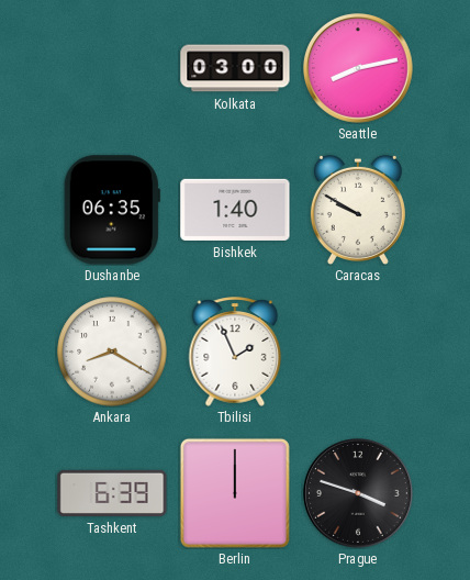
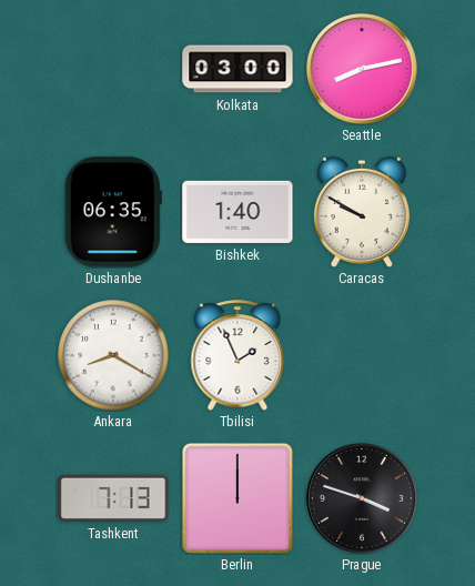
Tashkent: 6:39 -> 7:13
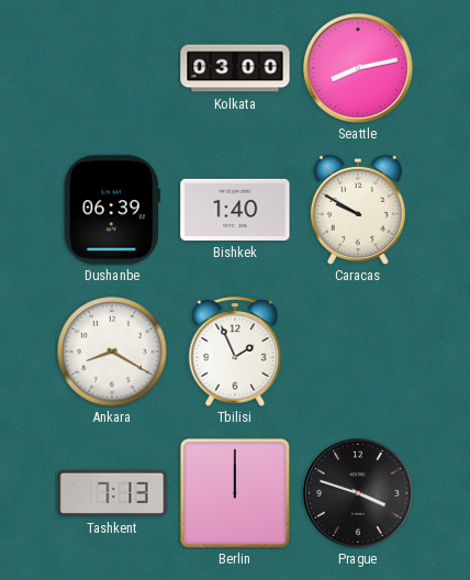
Dushanbe: 06:35 -> 06:39
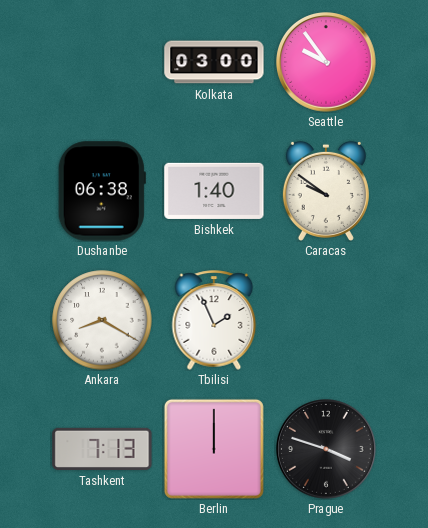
Seattle: 8:13 -> 9:54
Dushanbe: 06:39 -> 06:38
Caracas: 9:50 -> 9:51
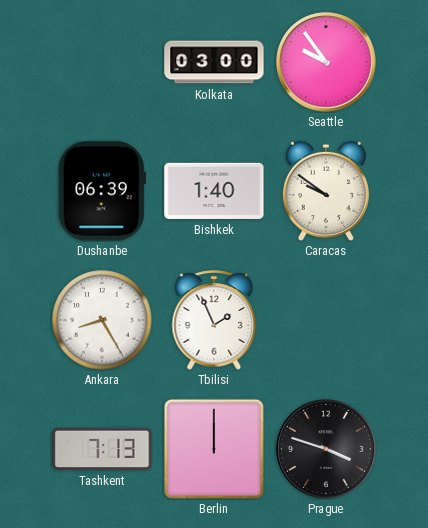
Dushanbe: 06:38 -> 06:39
Ankara: 8:20 -> 8:25
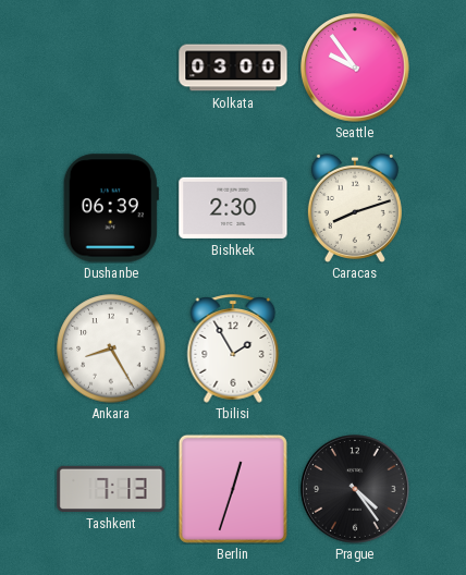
Bishkek: 1:40 -> 2:30
Caracas: 9:51 -> 8:12
Tbilisi: 1:56 -> 1:55
Berlin: 12:00 -> 12:33
Prague: 3:48 -> 4:24
